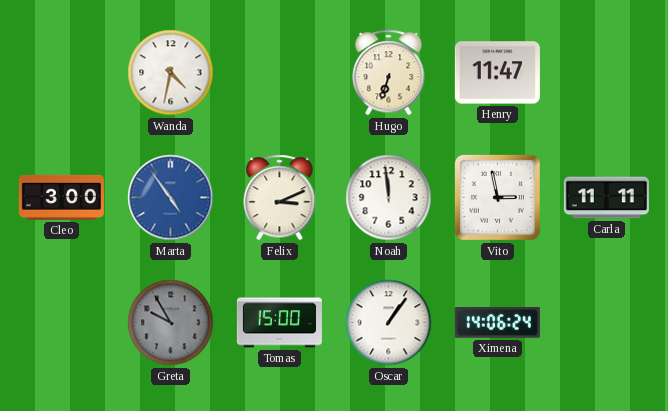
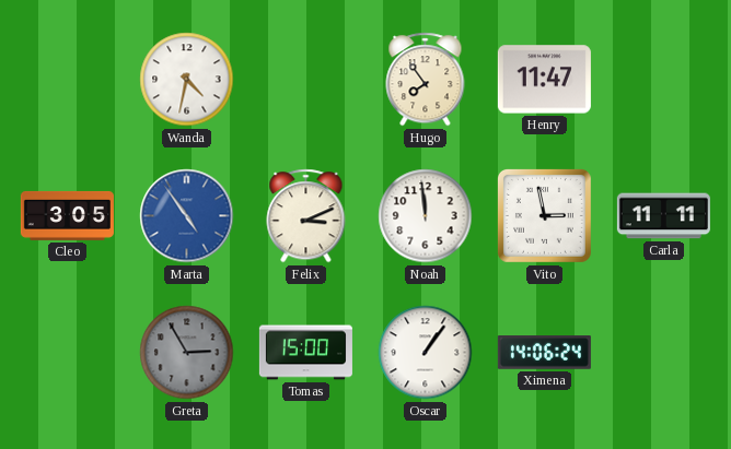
Hugo: 6:33 -> 7:54
Cleo: 3:00 -> 3:05
Greta: 9:55 -> 2:55
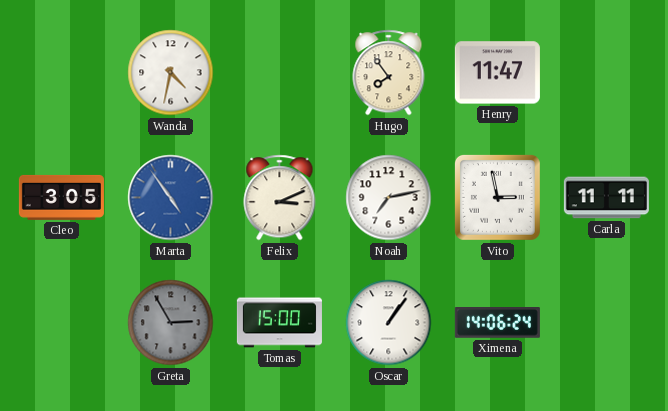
Noah: 11:59 -> 7:13
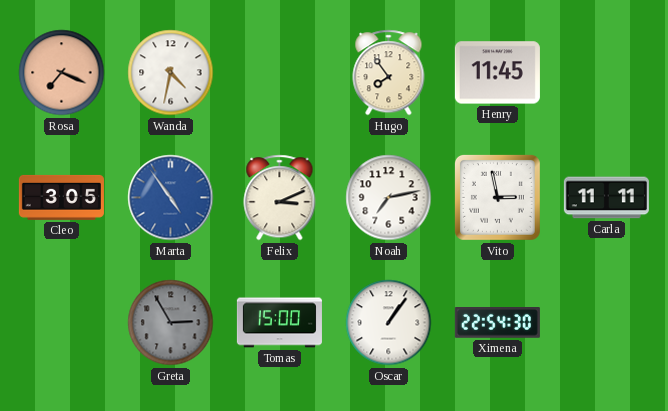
Rosa: none -> 7:19
Henry: 11:47 -> 11:45
Ximena: 14:06 -> 22:54
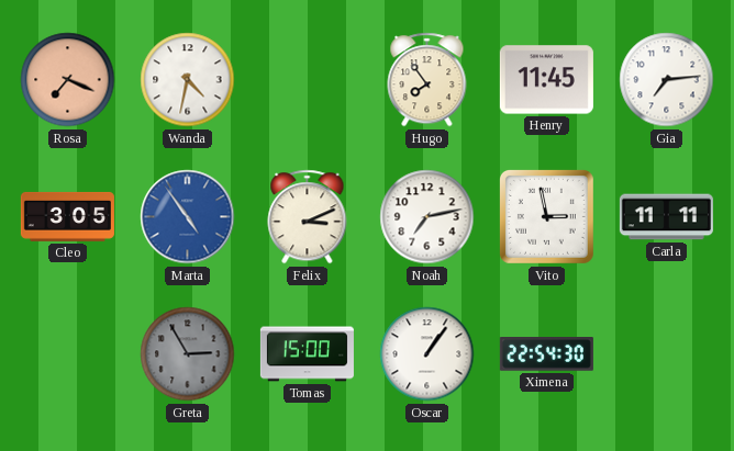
Gia: none -> 7:14
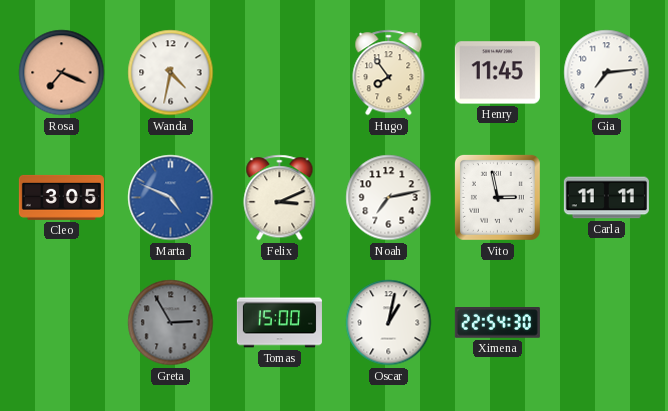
Marta: 4:54 -> 4:49
Oscar: 1:06 -> 1:02
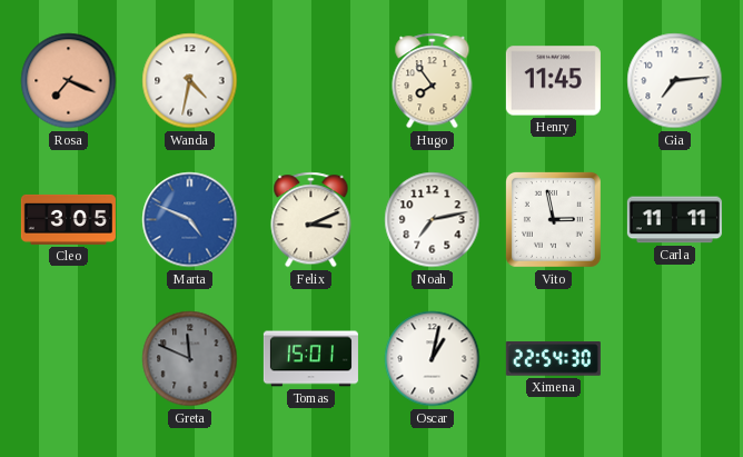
Greta: 2:55 -> 11:49
Tomas: 15:00 -> 15:01
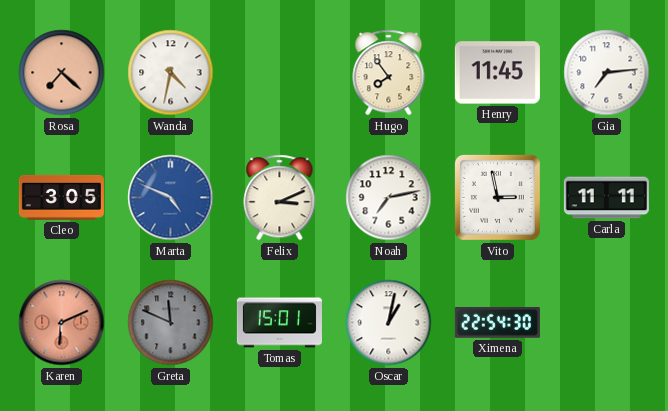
Rosa: 7:19 -> 7:22
Karen: none -> 6:11
